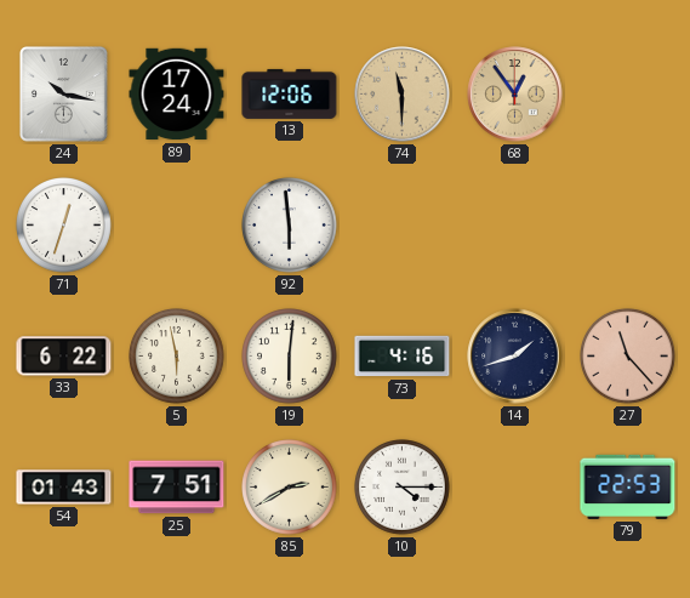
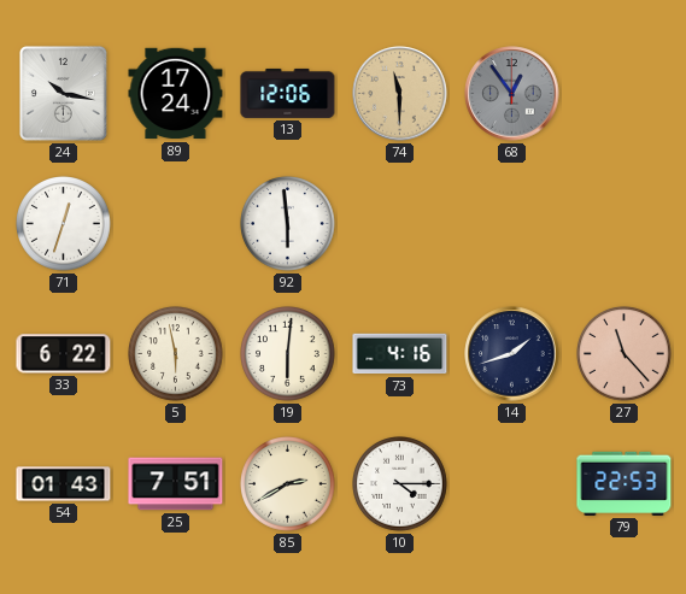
68 dial: champagne -> grey
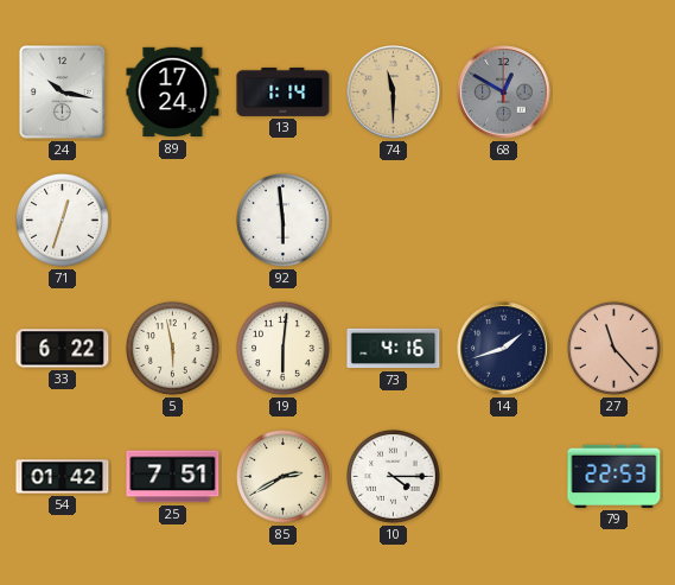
13: 12:06 -> 1:14
68: 12:54 -> 12:50
54: 01:43 -> 01:42
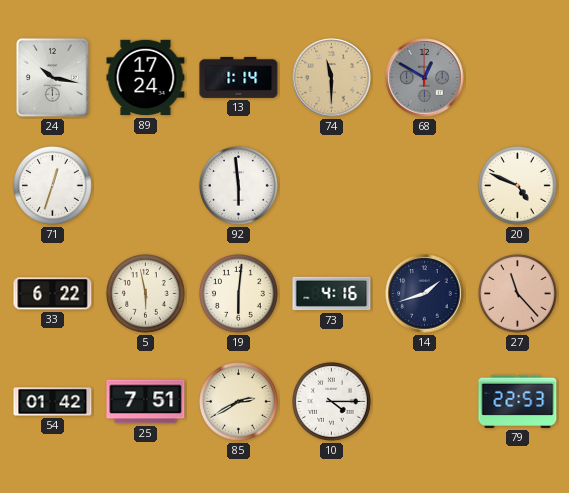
20: none -> 4:49
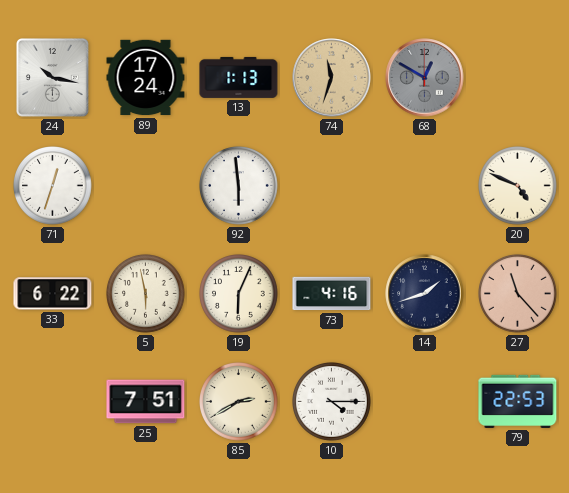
13: 1:14 -> 1:13
74: 11:30 -> 11:33
19: 6:01 -> 6:04
54: 01:42 -> none
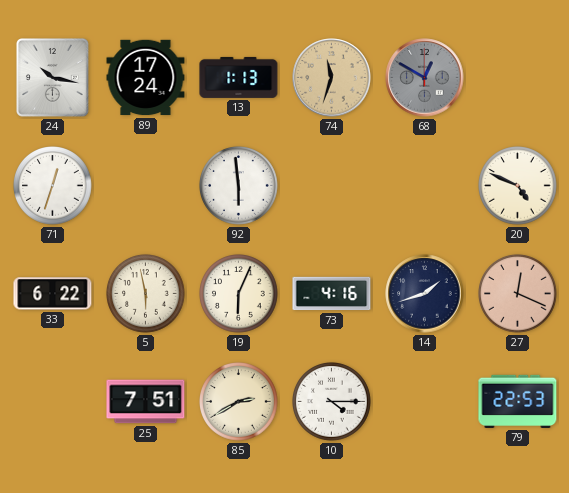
27: 11:23 -> 12:19
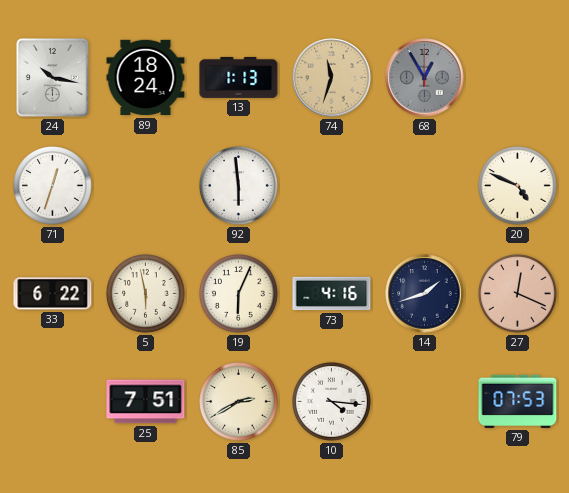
89: 17:24 -> 18:24
68: 12:50 -> 12:55
10: 4:15 -> 4:16
79: 22:53 -> 07:53
